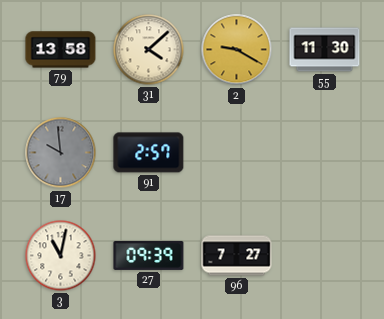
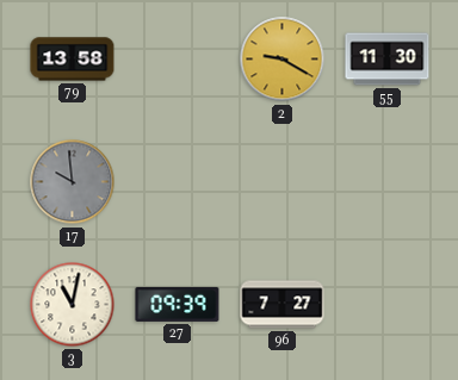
31: 4:08 -> none
91: 2:57 -> none
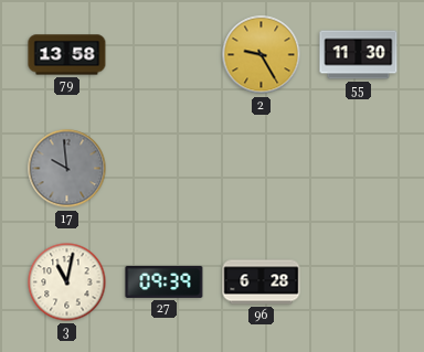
2: 9:20 -> 9:25
96: 7:27 -> 6:28
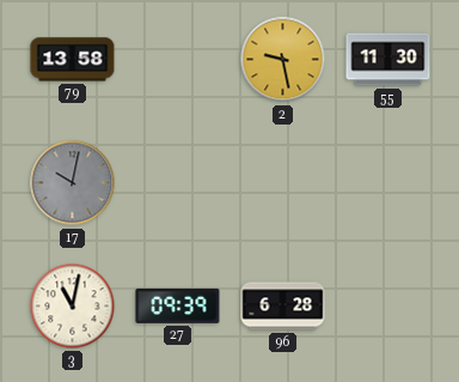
2: 9:25 -> 9:28
17: 9:59 -> 10:02
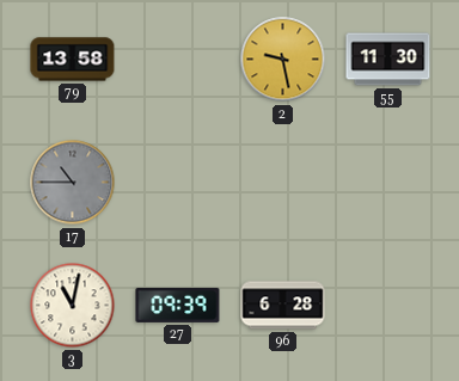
17: 10:02 -> 10:45
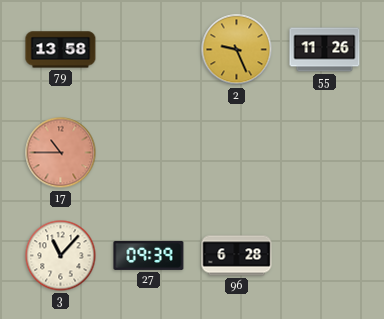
2: 9:28 -> 9:26
55: 11:30 -> 11:26
17 dial: grey -> salmon
3: 11:02 -> 11:07
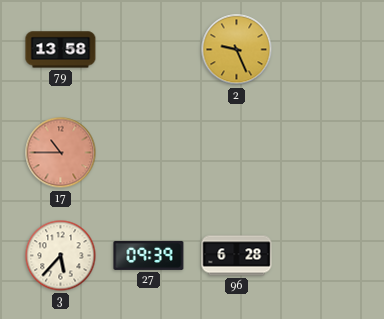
55: 11:26 -> none
3: 11:07 -> 5:37
